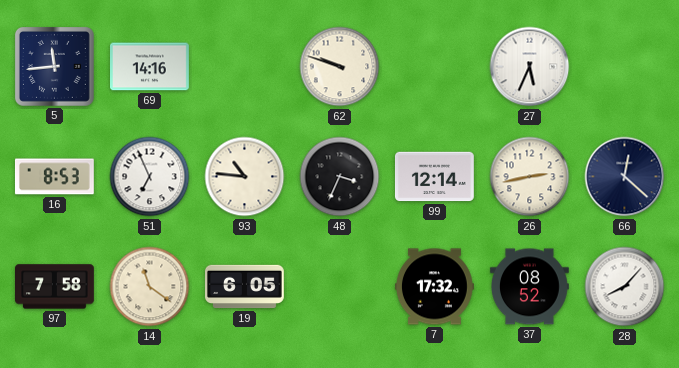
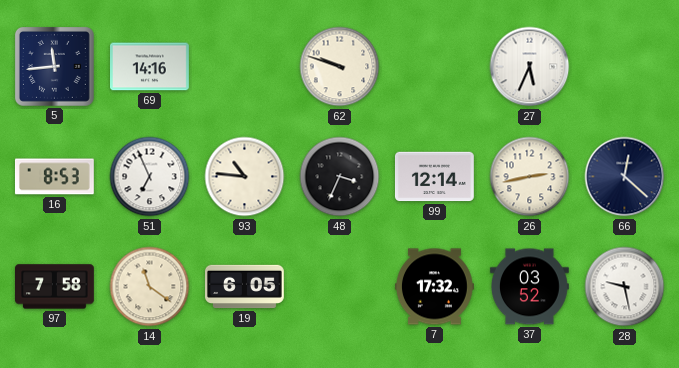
37: 08:52 -> 03:52
28: 8:07 -> 9:28
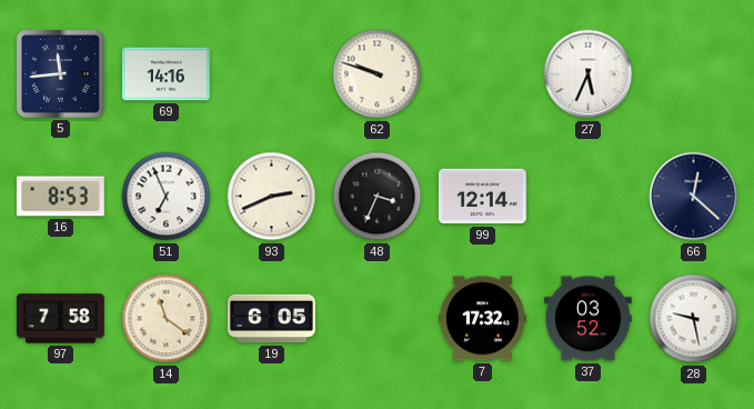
93: 10:46 -> 2:41
26: 2:43 -> none
